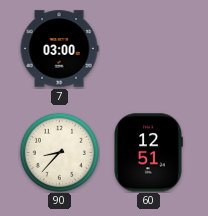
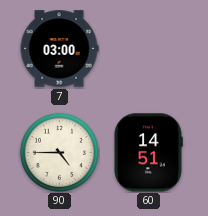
90: 8:37 -> 4:45
60: 12:51 -> 14:51
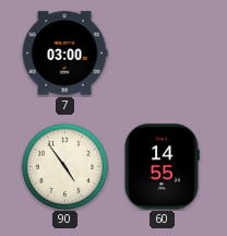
90: 4:45 -> 4:54
60: 14:51 -> 14:55
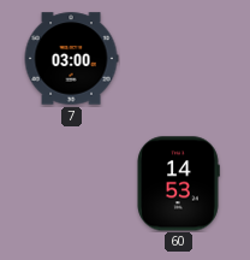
90: 4:54 -> none
60: 14:55 -> 14:53
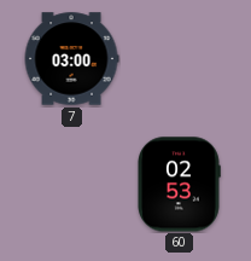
60: 14:53 -> 02:53
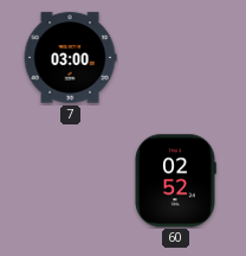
60: 02:53 -> 02:52
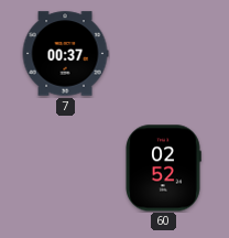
7: 03:00 -> 00:37
